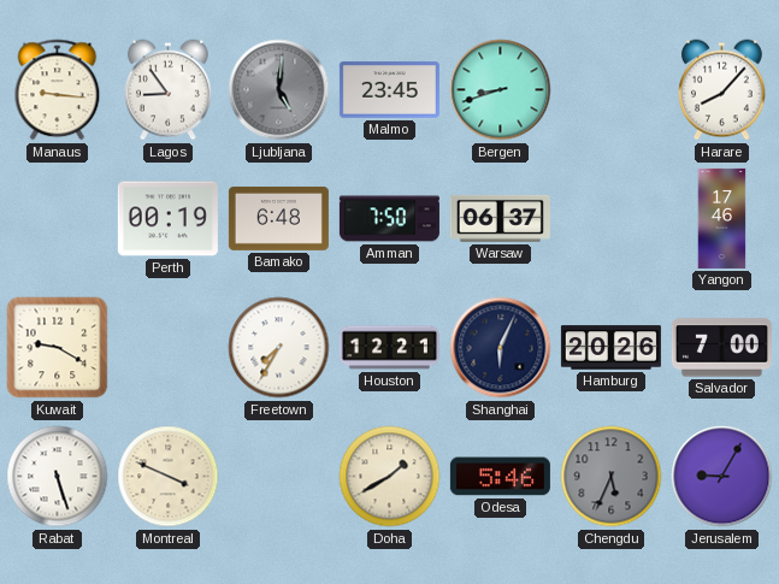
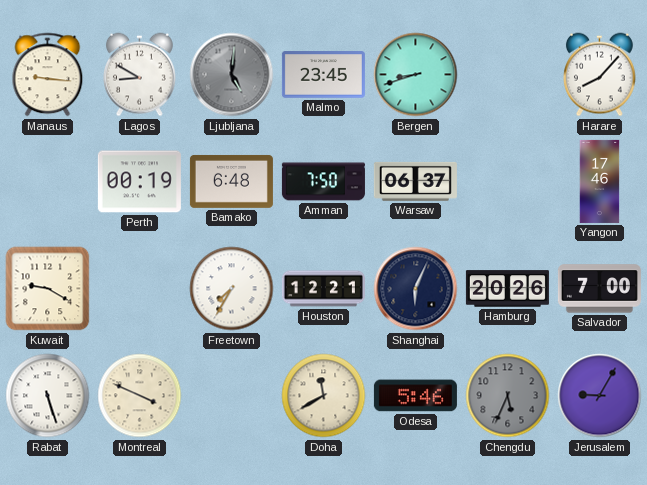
Lagos: 8:54 -> 8:50
Doha: 1:40 -> 11:40
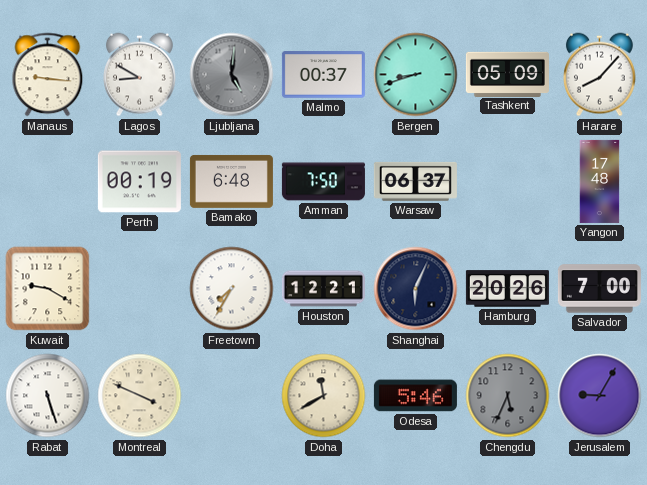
Malmo: 23:45 -> 00:37
Tashkent: none -> 05:09
Yangon: 17:46 -> 17:48
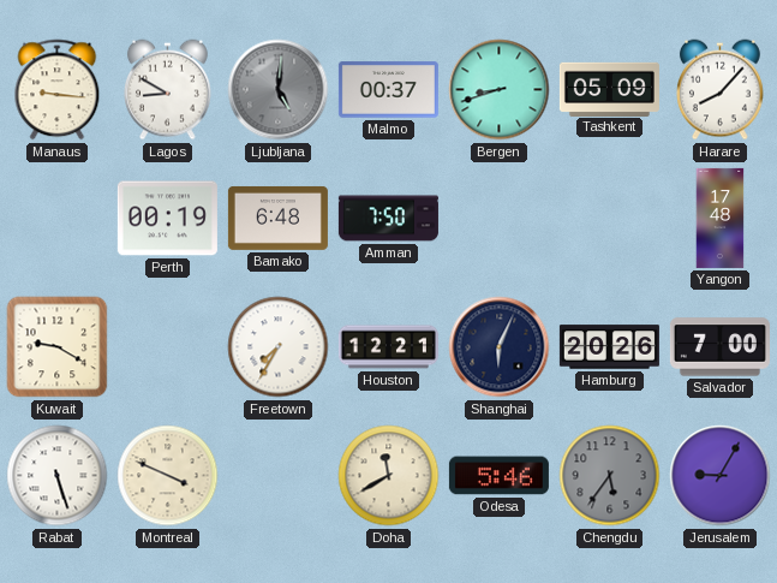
Warsaw: 06:37 -> none
Chengdu: 5:34 -> 5:36
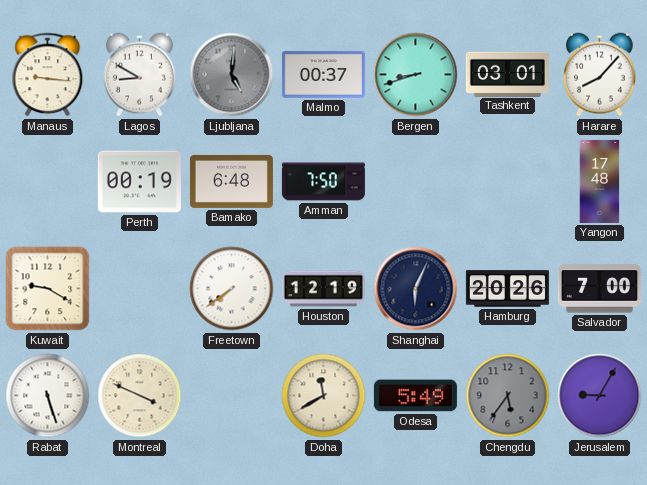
Tashkent: 05:09 -> 03:01
Freetown: 7:35 -> 7:39
Houston: 12:21 -> 12:19
Odesa: 5:46 -> 5:49
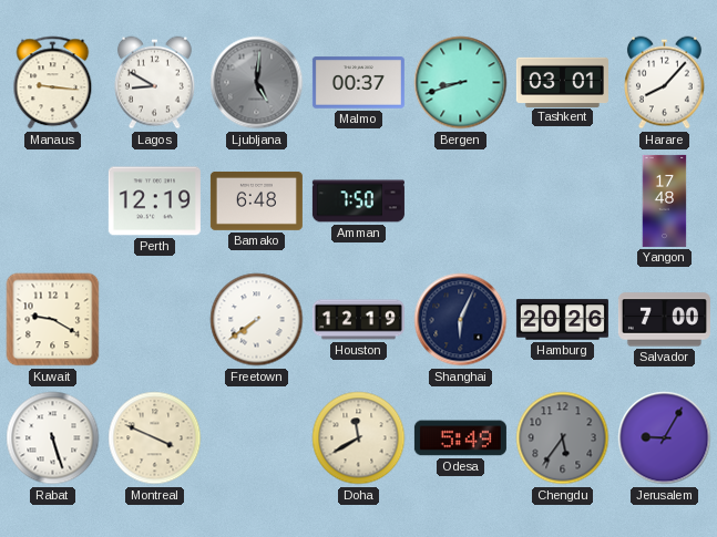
Perth: 00:19 -> 12:19
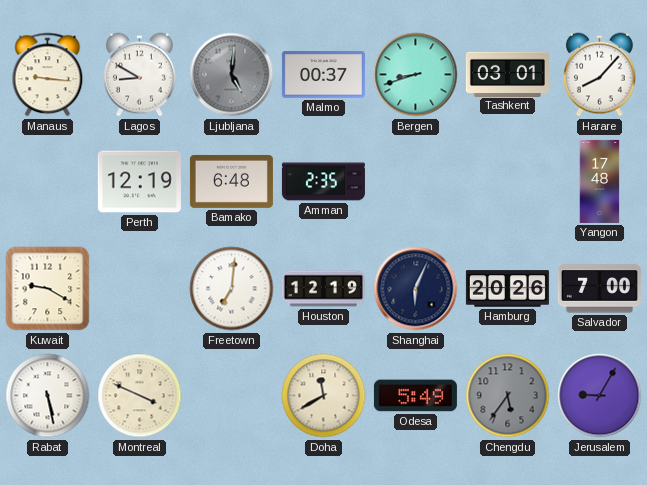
Amman: 7:50 -> 2:35
Freetown: 7:39 -> 7:01
Rabat: 5:27 -> 5:28
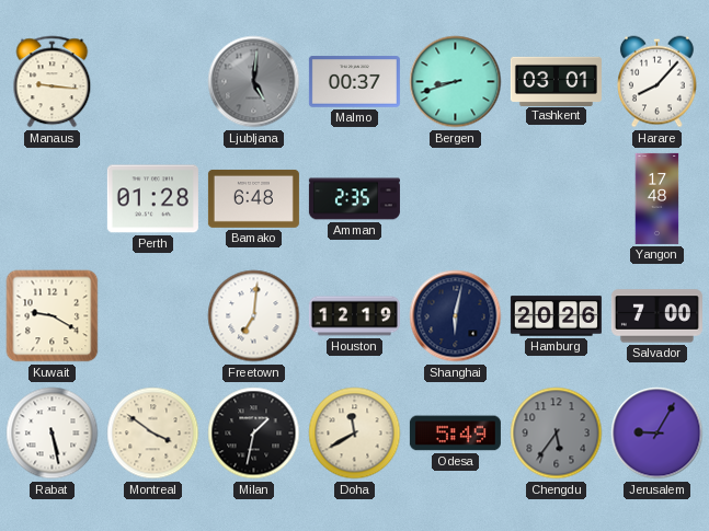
Lagos: 8:50 -> none
Perth: 12:19 -> 01:28
Shanghai: 6:04 -> 6:02
Montreal: 3:49 -> 3:51
Milan: none -> 1:32
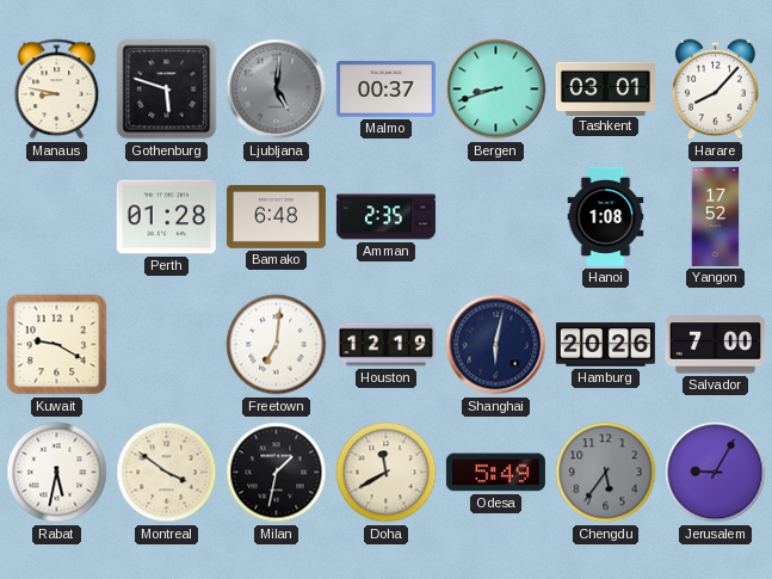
Manaus: 9:16 -> 8:47
Gothenburg: none -> 5:48
Hanoi: none -> 1:08
Yangon: 17:48 -> 17:52
Rabat: 5:28 -> 5:32
